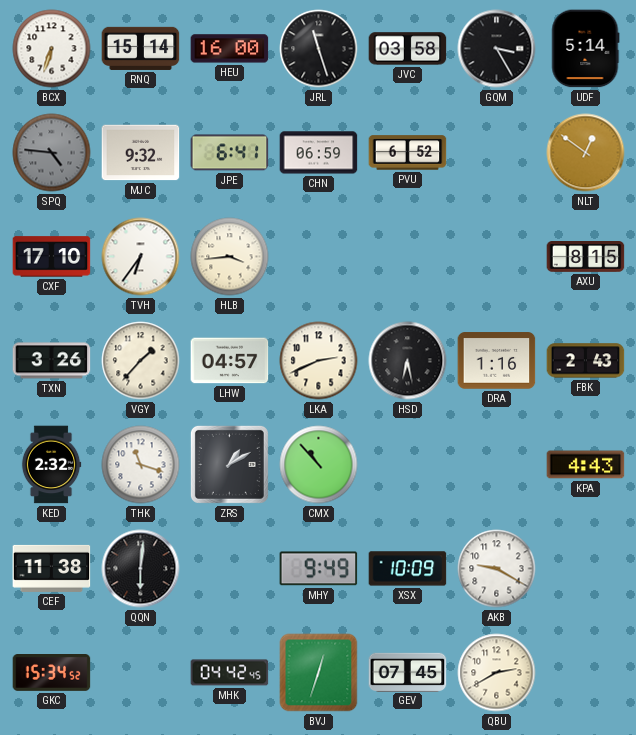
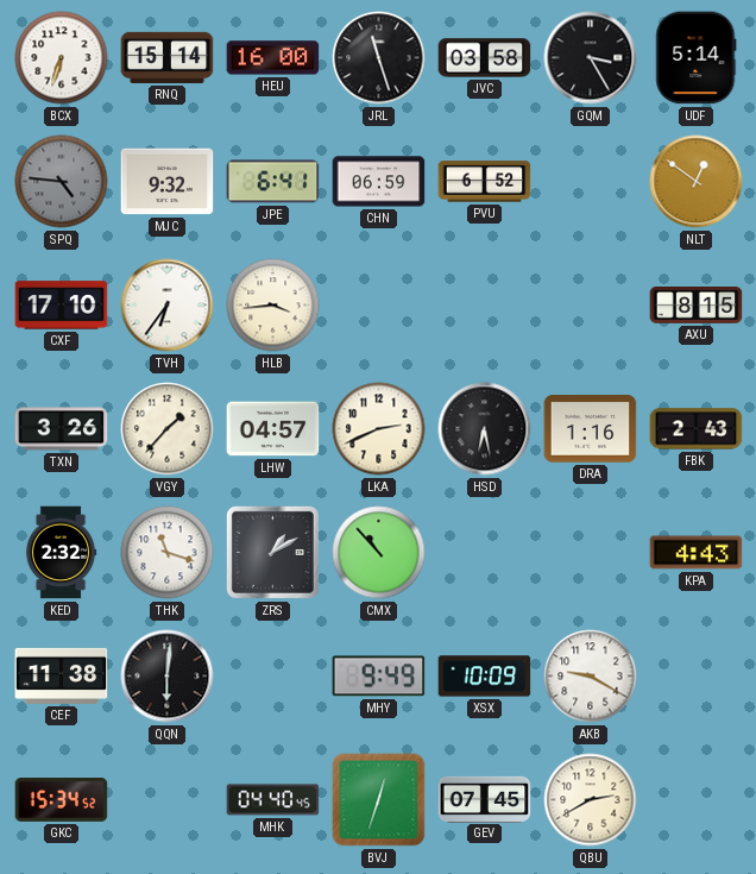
MHK: 04:42 -> 04:40
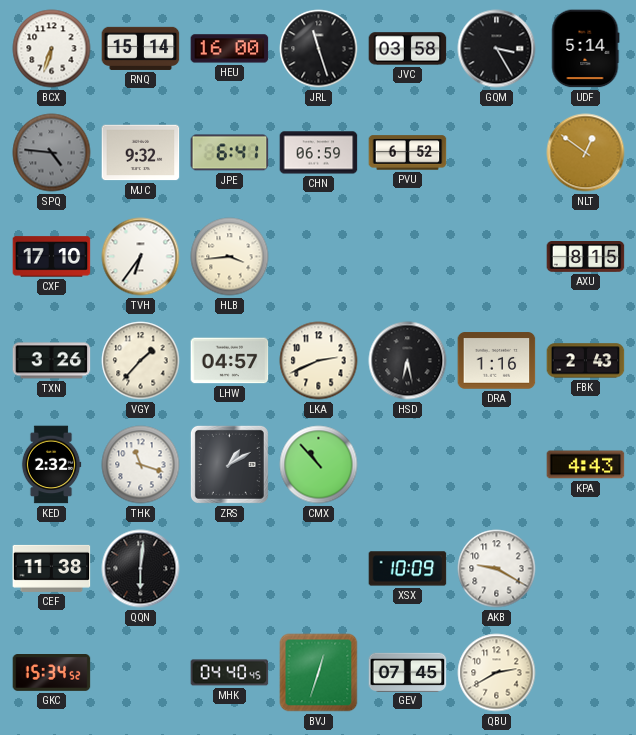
MHY: 9:49 -> none
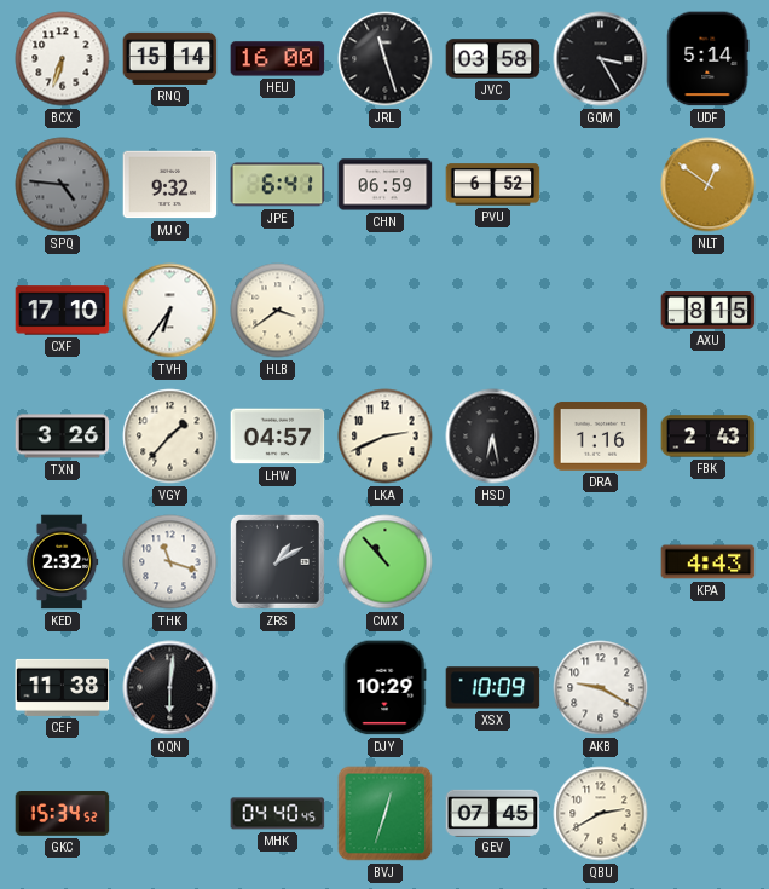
HLB: 3:44 -> 3:39
DJY: none -> 10:29
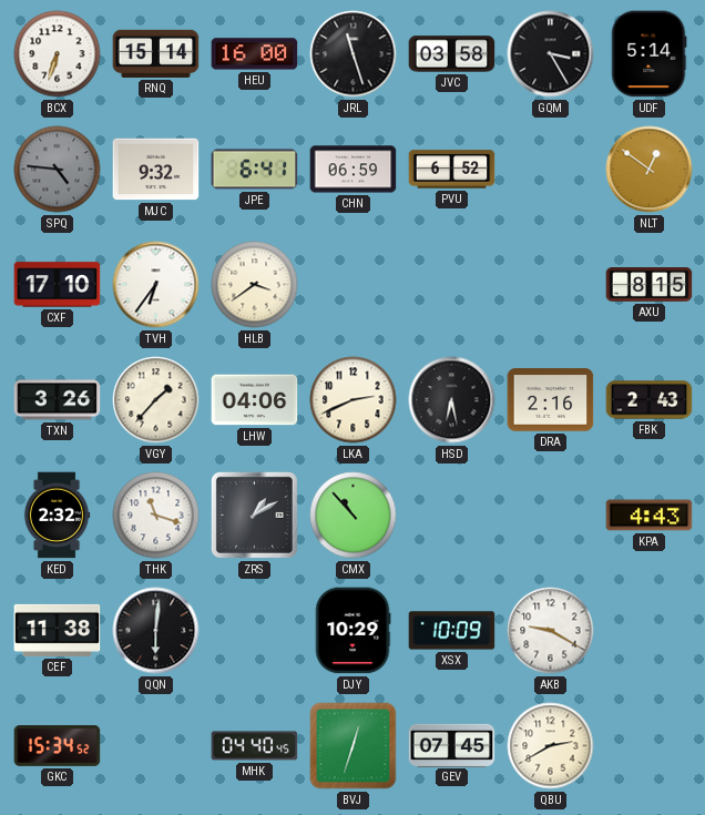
LHW: 04:57 -> 04:06
DRA: 1:16 -> 2:16
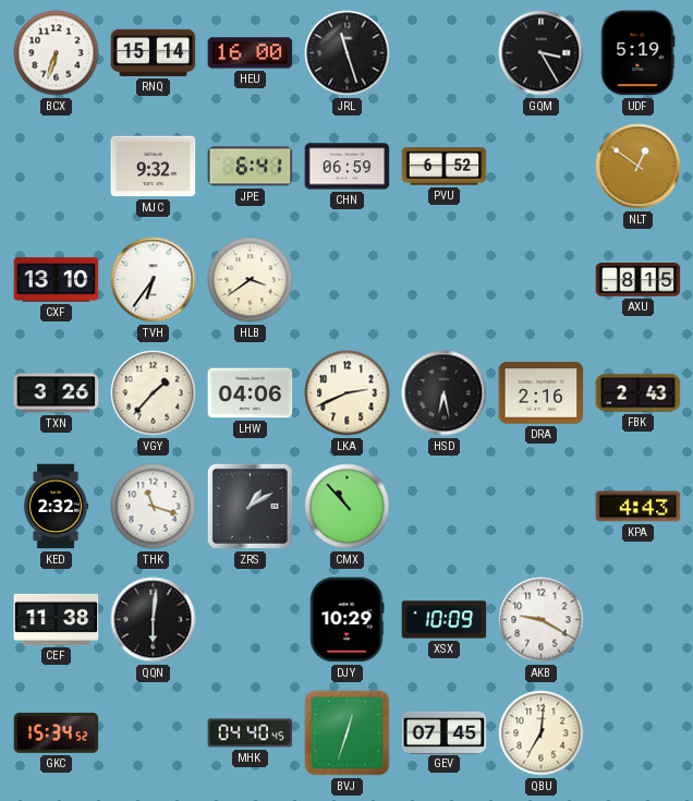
JVC: 03:58 -> none
UDF: 5:14 -> 5:19
SPQ: 4:46 -> none
CXF: 17:10 -> 13:10
QBU: 2:40 -> 7:01
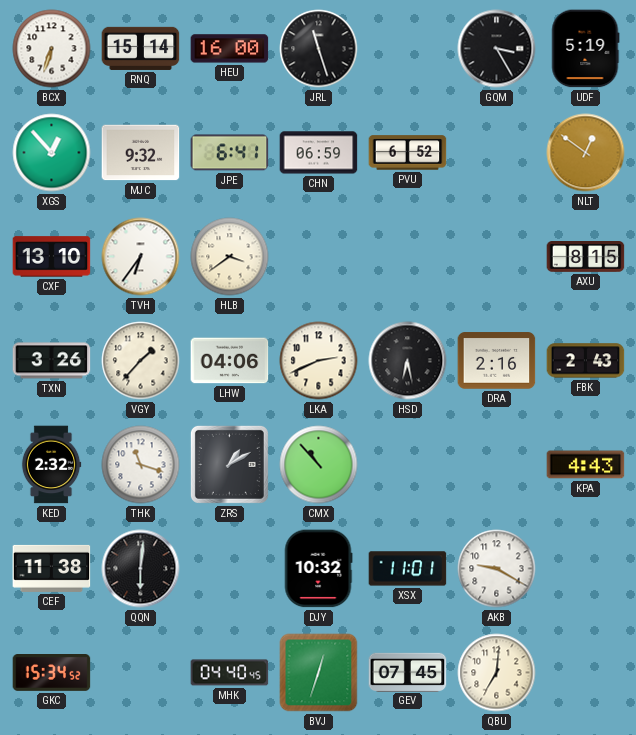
XGS: none -> 12:53
DJY: 10:29 -> 10:32
XSX: 10:09 -> 11:01
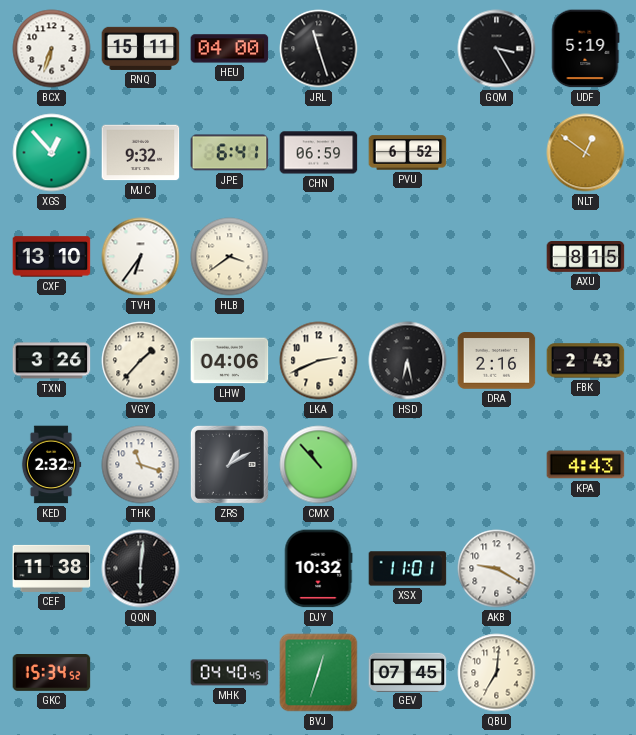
RNQ: 15:14 -> 15:11
HEU: 16:00 -> 04:00
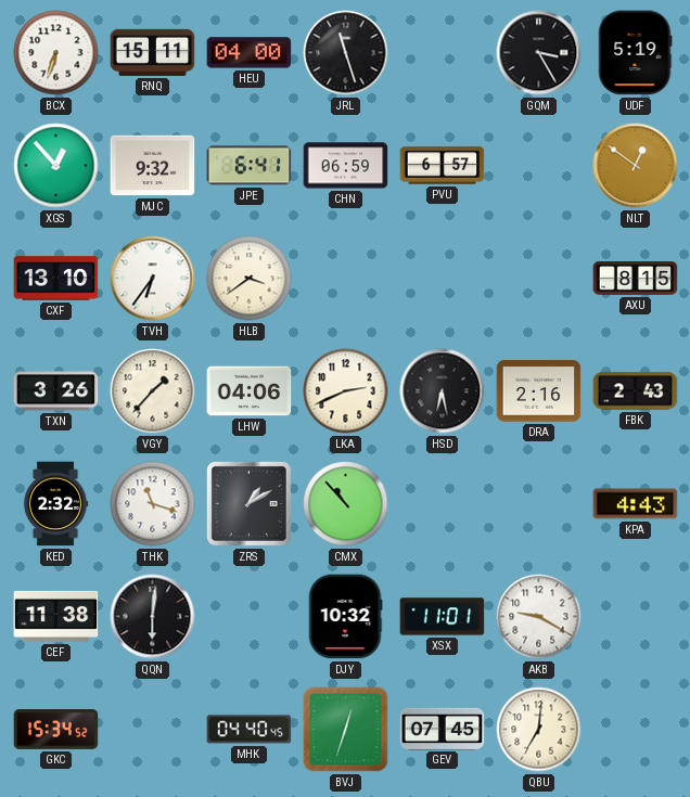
PVU: 6:52 -> 6:57
